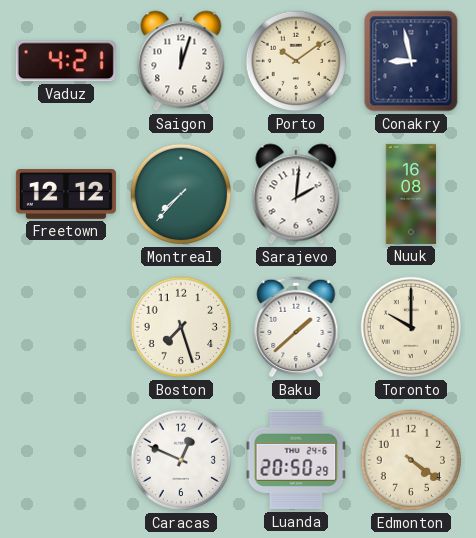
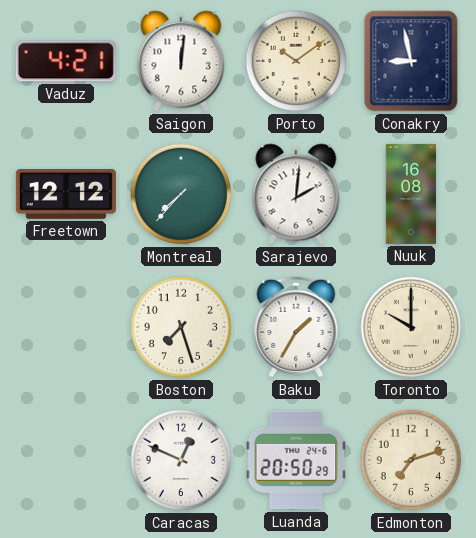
Saigon: 12:03 -> 12:01
Baku: 1:38 -> 1:35
Edmonton: 4:21 -> 7:12
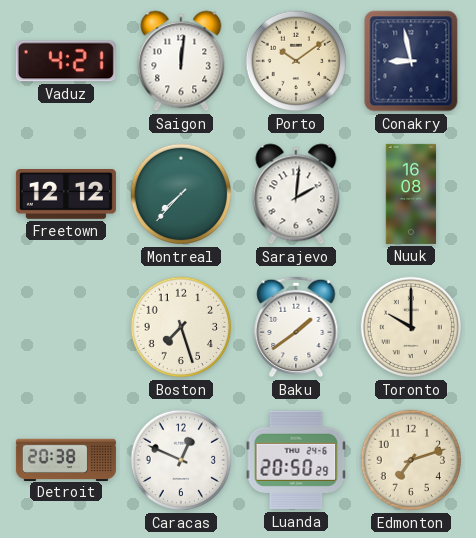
Baku: 1:35 -> 1:39
Detroit: none -> 20:38
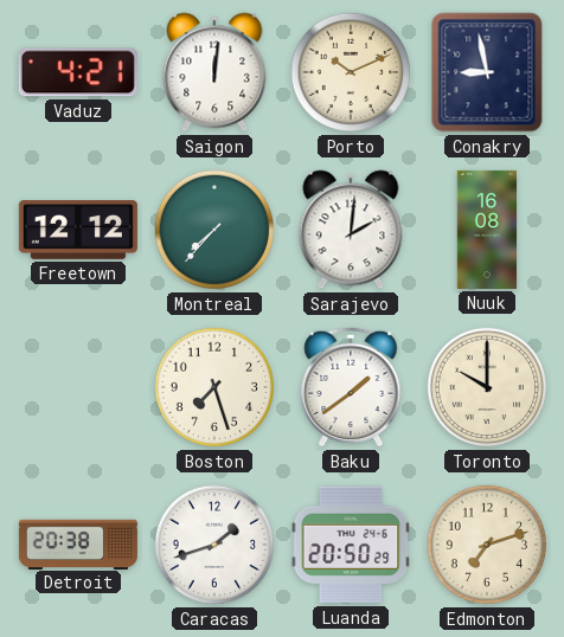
Porto: 10:09 -> 10:11
Caracas: 12:49 -> 1:42
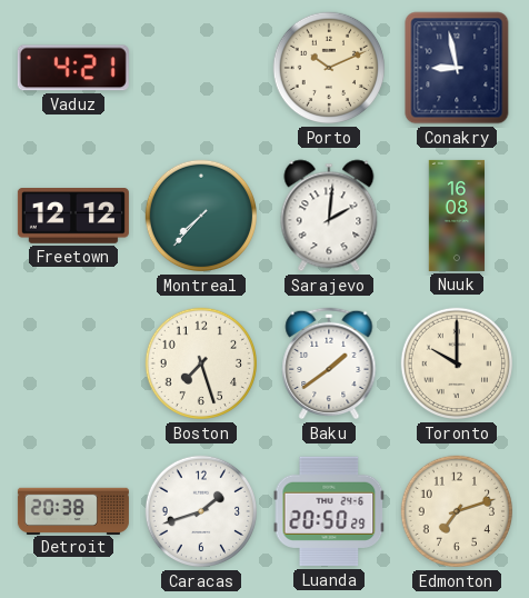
Saigon: 12:01 -> none
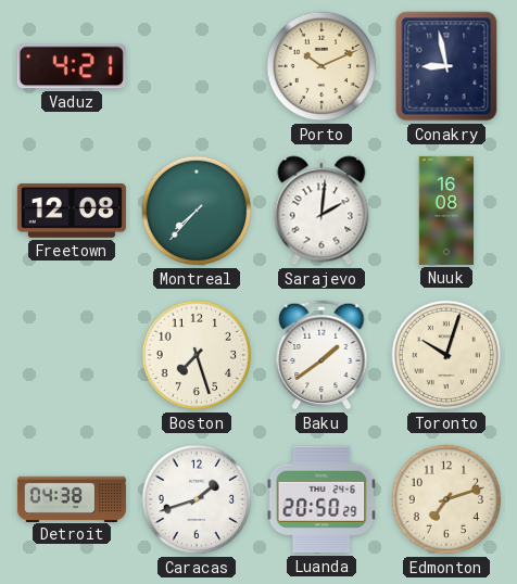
Freetown: 12:12 -> 12:08
Toronto: 10:00 -> 10:03
Detroit: 20:38 -> 04:38
